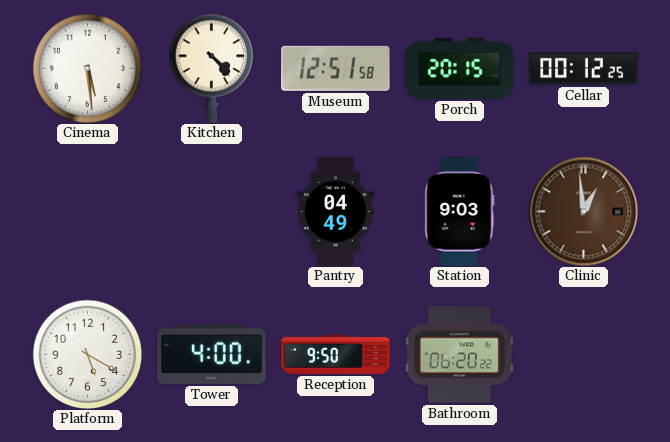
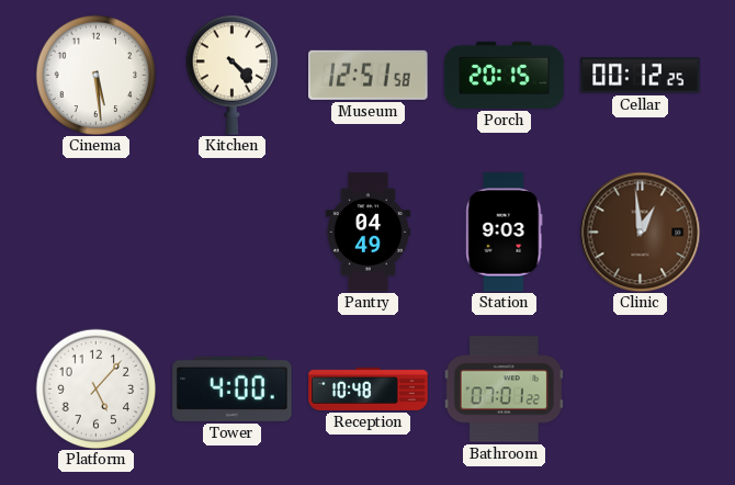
Platform: 5:20 -> 5:07
Reception: 9:50 -> 10:48
Bathroom: 06:20 -> 07:01
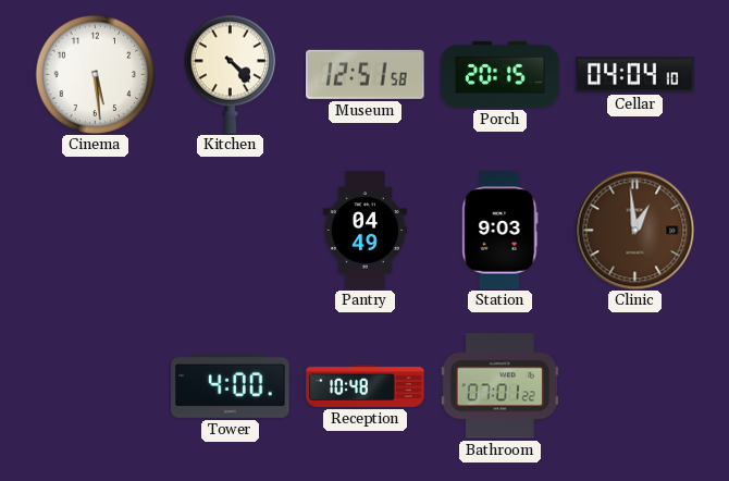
Cellar: 00:12 -> 04:04
Platform: 5:07 -> none
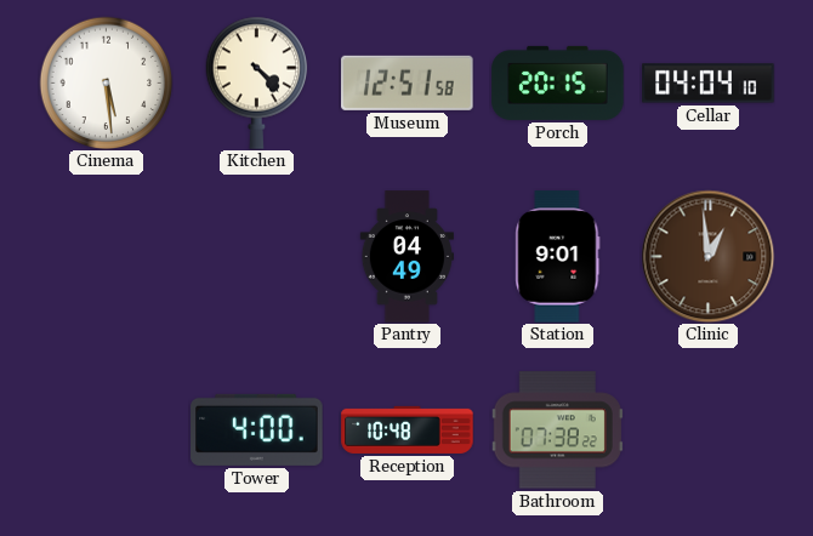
Station: 9:03 -> 9:01
Bathroom: 07:01 -> 07:38
